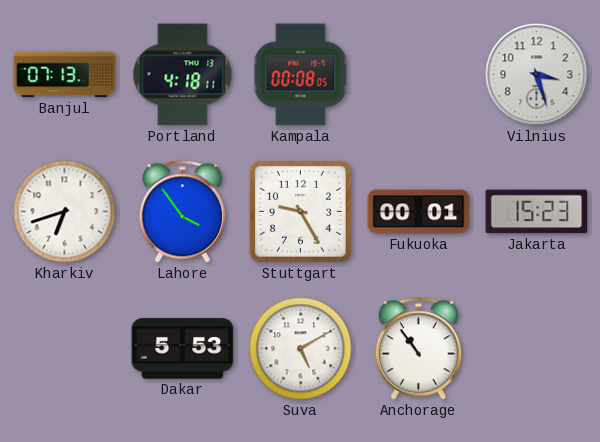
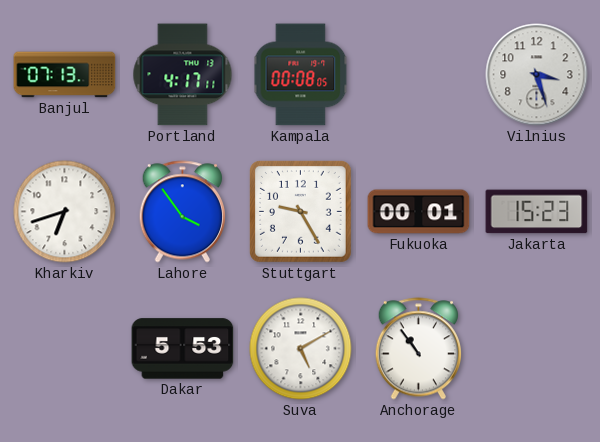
Portland: 4:18 -> 4:17
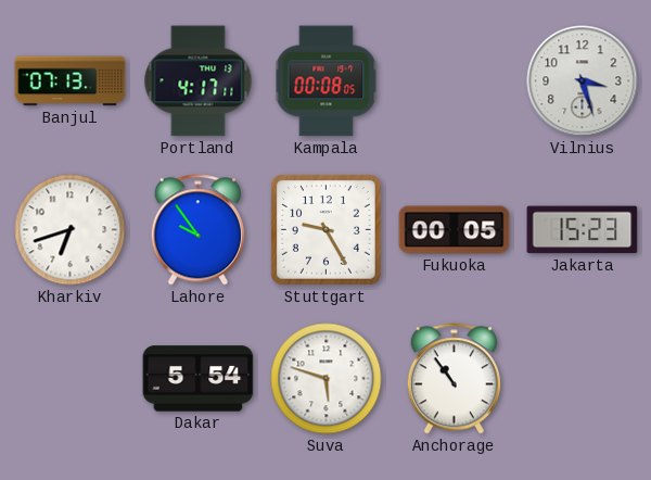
Lahore: 3:54 -> 9:54
Fukuoka: 00:01 -> 00:05
Dakar: 5:53 -> 5:54
Suva: 5:10 -> 5:48
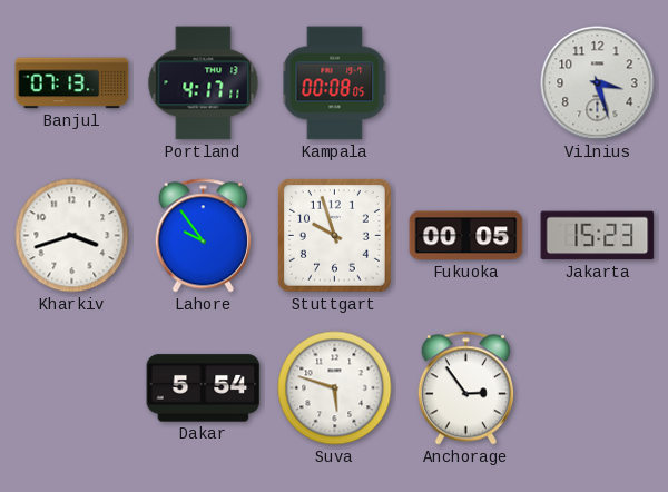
Kharkiv: 6:42 -> 3:42
Stuttgart: 9:25 -> 9:57
Anchorage: 10:54 -> 2:54
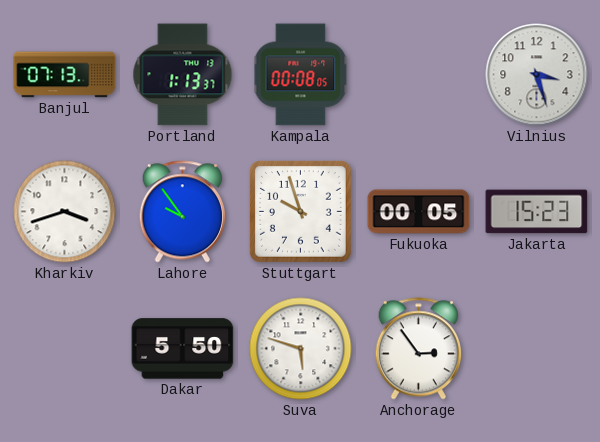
Portland: 4:17 -> 1:13
Dakar: 5:54 -> 5:50
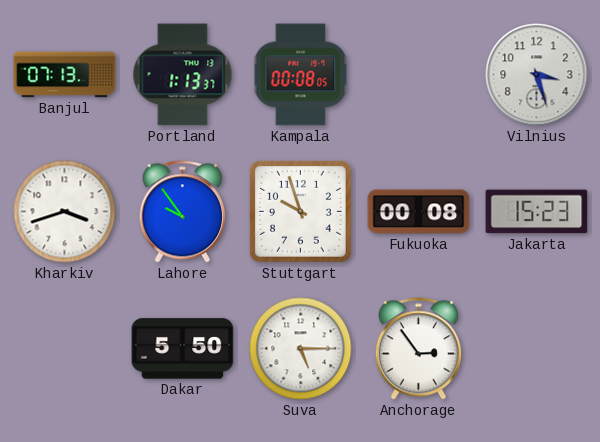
Fukuoka: 00:05 -> 00:08
Suva: 5:48 -> 5:15
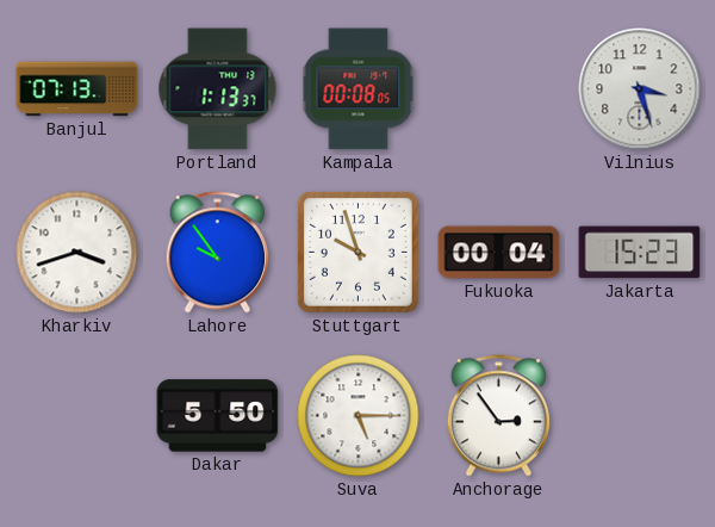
Fukuoka: 00:08 -> 00:04
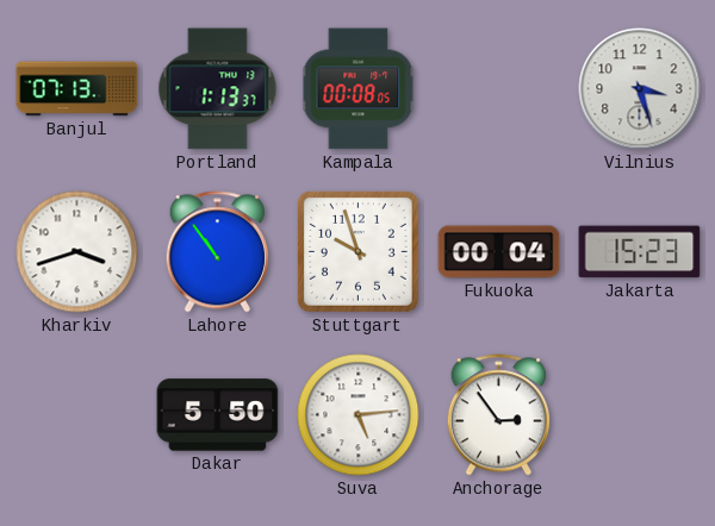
Lahore: 9:54 -> 10:54
Suva: 5:15 -> 5:14
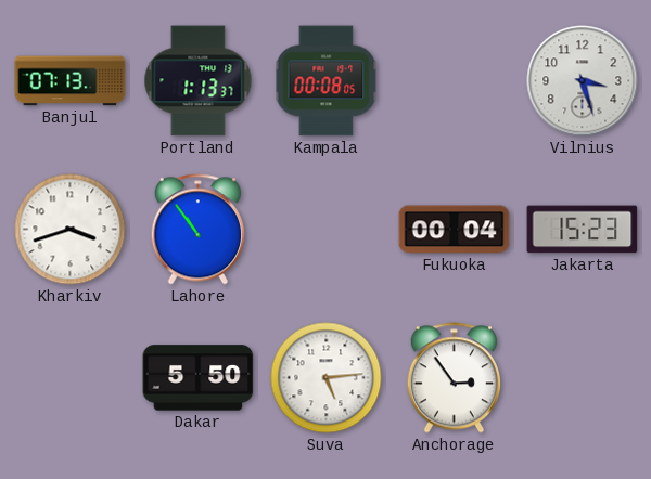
Stuttgart: 9:57 -> none
